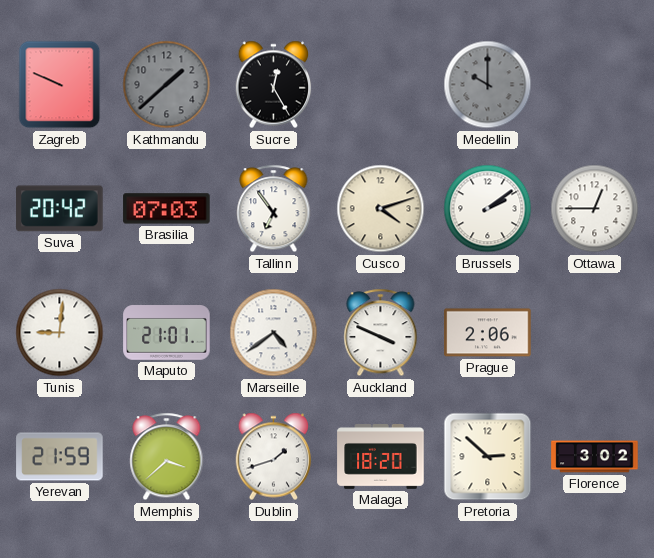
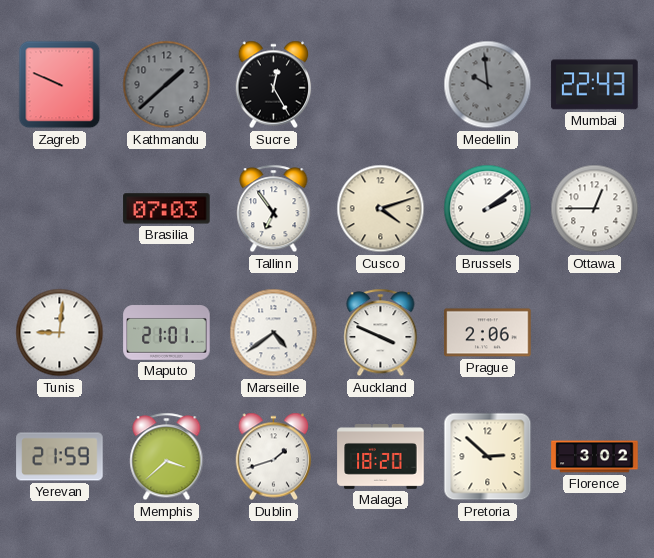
Medellin: 10:00 -> 9:59
Mumbai: none -> 22:43
Suva: 20:42 -> none
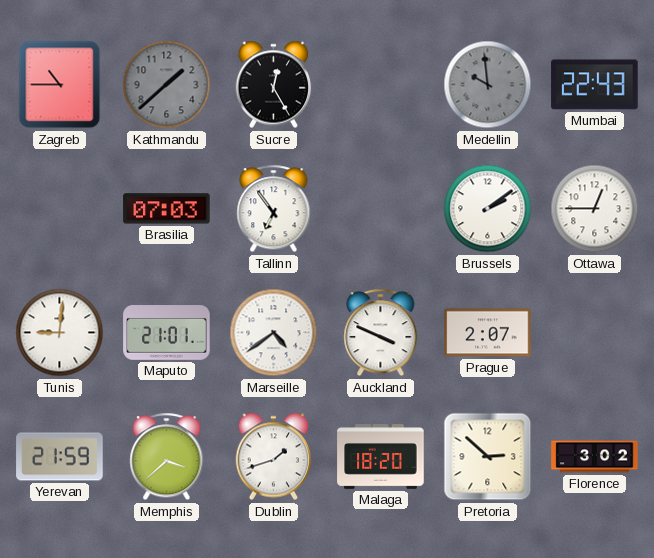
Zagreb: 9:49 -> 10:45
Cusco: 4:12 -> none
Prague: 2:06 -> 2:07
